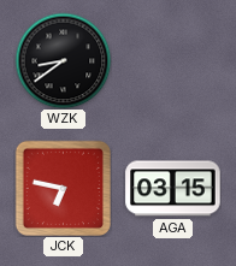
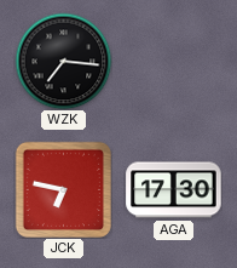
WZK: 8:39 -> 7:16
AGA: 03:15 -> 17:30
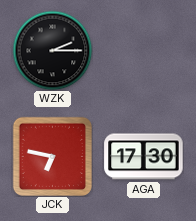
WZK: 7:16 -> 2:15
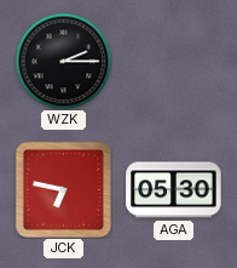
AGA: 17:30 -> 05:30
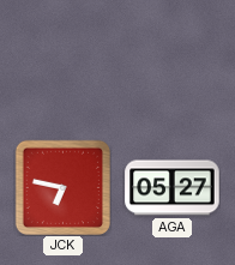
WZK: 2:15 -> none
AGA: 05:30 -> 05:27
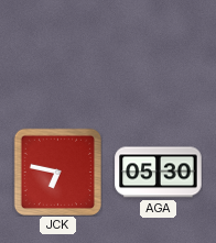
AGA: 05:27 -> 05:30
